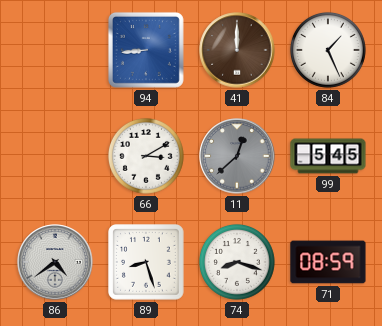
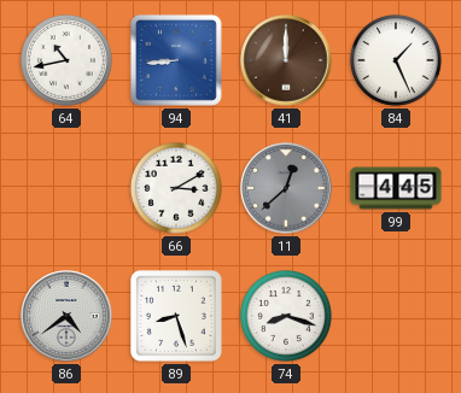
64: none -> 10:43
99: 5:45 -> 4:45
71: 08:59 -> none
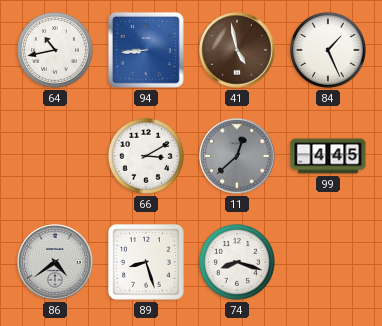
41: 12:00 -> 4:58
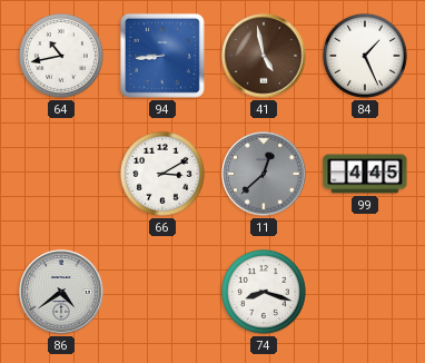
89: 8:27 -> none
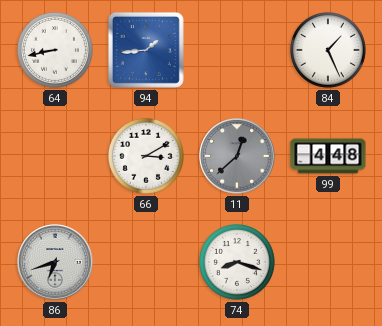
64: 10:43 -> 8:43
94: 8:44 -> 1:44
41: 4:58 -> none
99: 4:45 -> 4:48
86: 4:39 -> 6:42
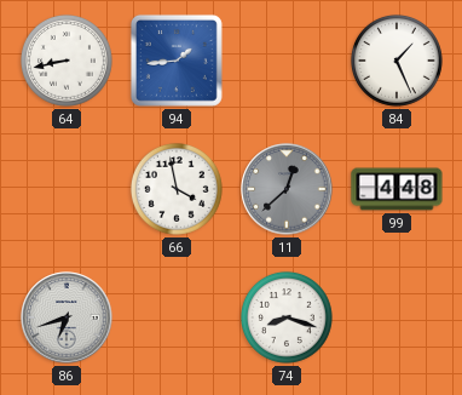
66: 3:10 -> 3:58
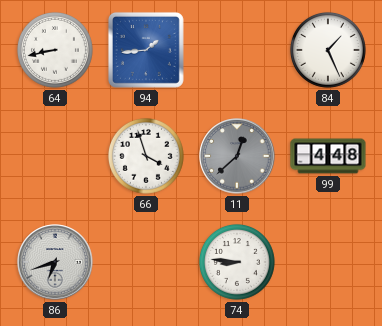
66: 3:58 -> 3:57
74: 8:18 -> 8:46
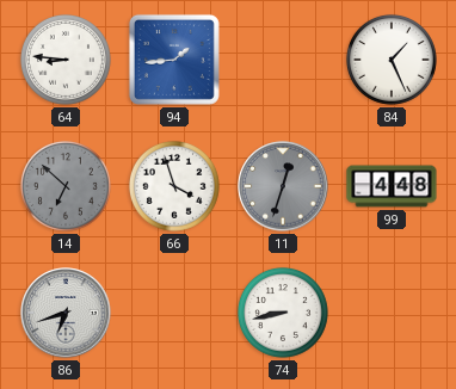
64: 8:43 -> 8:46
14: none -> 6:52
11: 12:38 -> 12:33
74: 8:46 -> 8:43
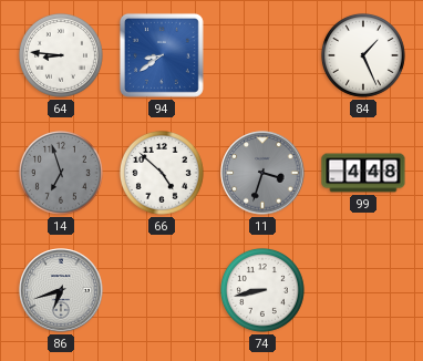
94: 1:44 -> 8:39
14: 6:52 -> 6:57
66: 3:57 -> 4:52
11: 12:33 -> 3:33
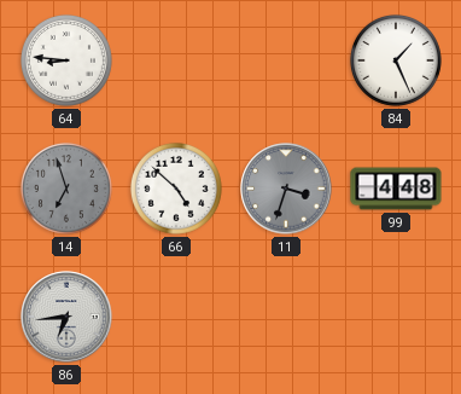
94: 8:39 -> none
86: 6:42 -> 6:44
74: 8:43 -> none
